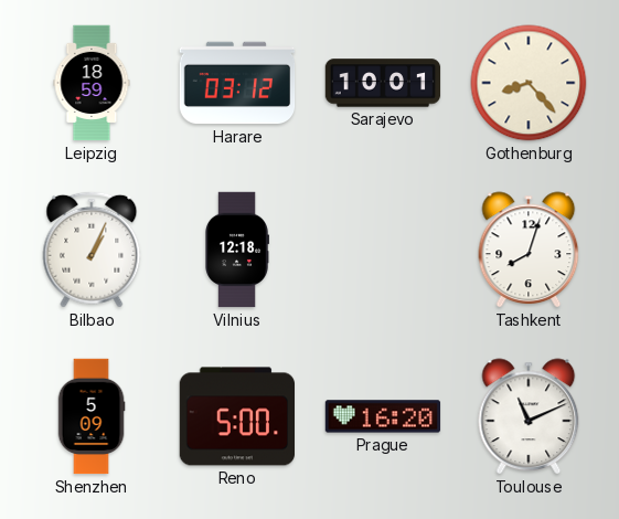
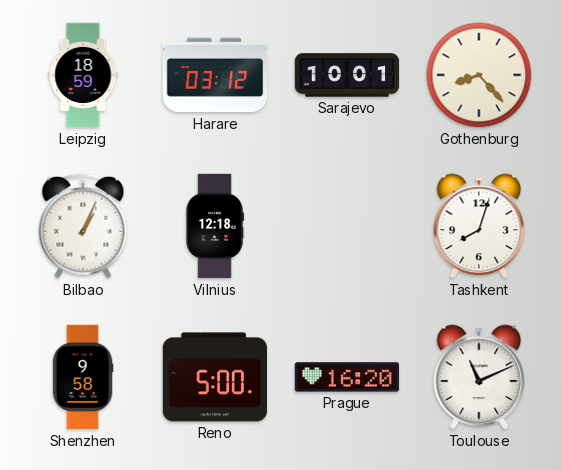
Shenzhen: 5:09 -> 9:58
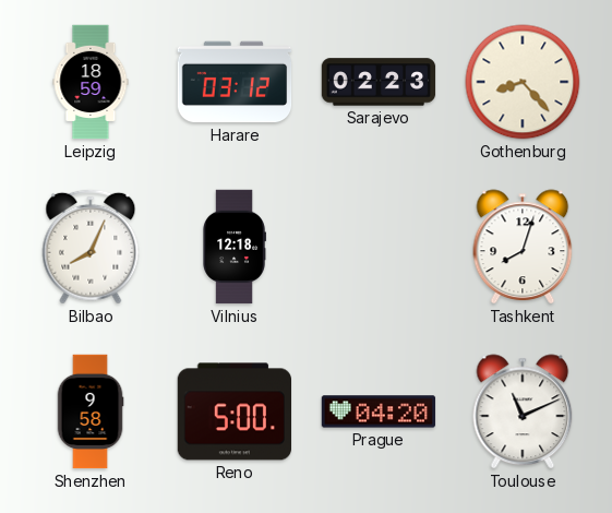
Sarajevo: 10:01 -> 02:23
Bilbao: 1:04 -> 8:04
Prague: 16:20 -> 04:20
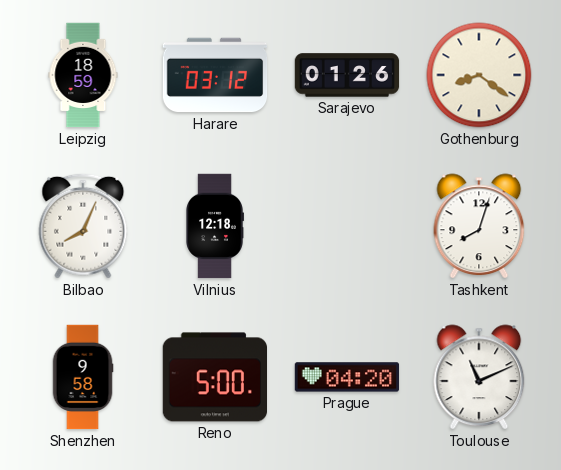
Sarajevo: 02:23 -> 01:26
Gothenburg: 8:23 -> 8:21
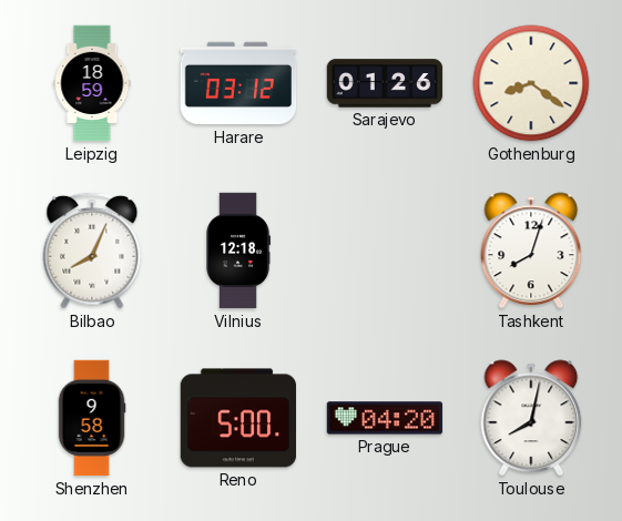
Toulouse: 11:11 -> 8:02
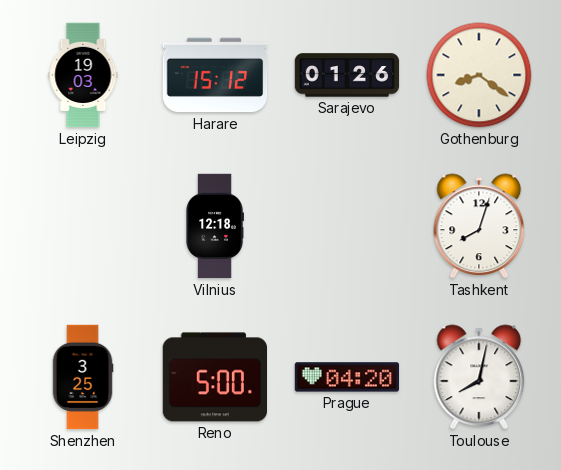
Leipzig: 18:59 -> 19:03
Harare: 03:12 -> 15:12
Bilbao: 8:04 -> none
Shenzhen: 9:58 -> 3:25
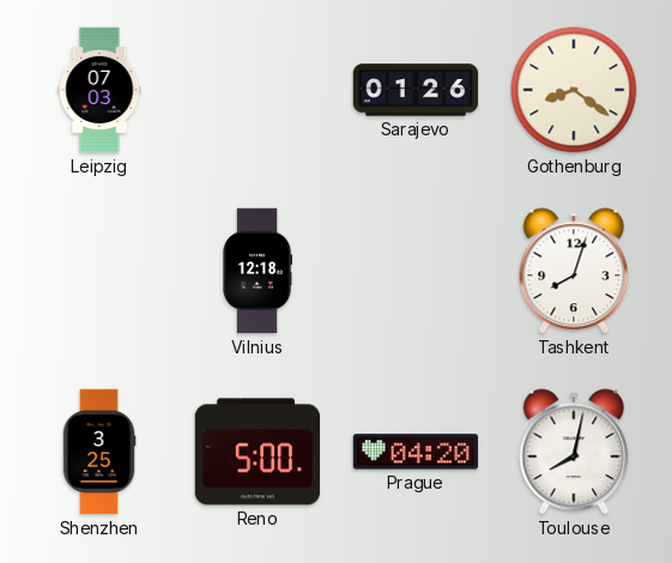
Leipzig: 19:03 -> 07:03
Harare: 15:12 -> none
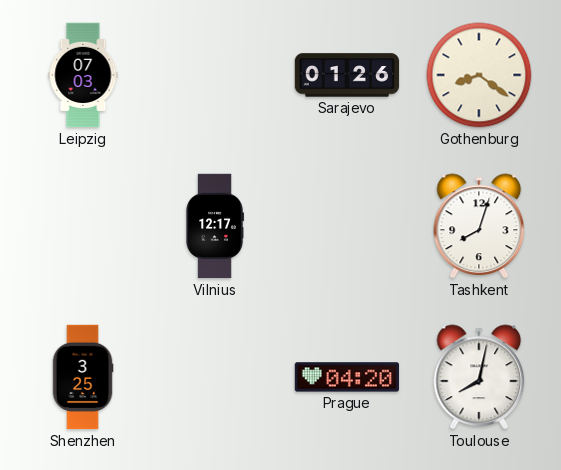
Vilnius: 12:18 -> 12:17
Reno: 5:00 -> none
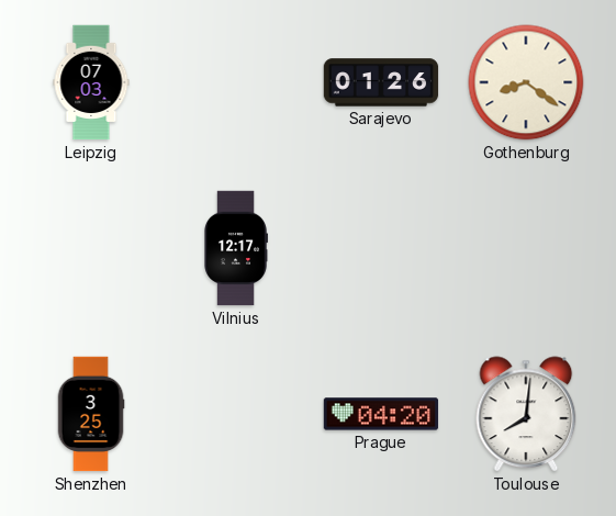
Tashkent: 8:03 -> none
Toulouse: 8:02 -> 8:01
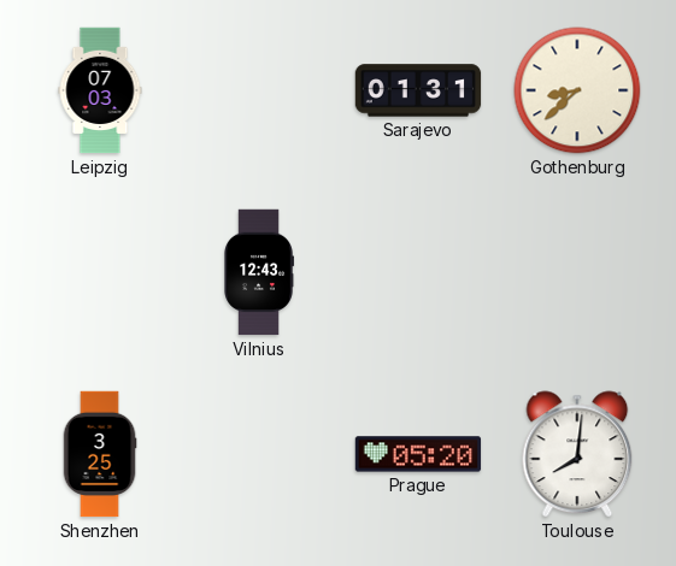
Sarajevo: 01:26 -> 01:31
Gothenburg: 8:21 -> 8:38
Vilnius: 12:17 -> 12:43
Prague: 04:20 -> 05:20
